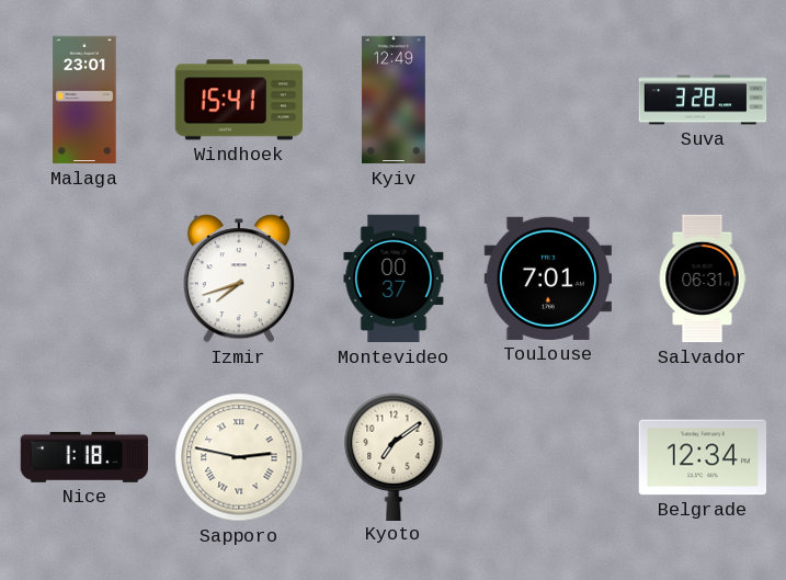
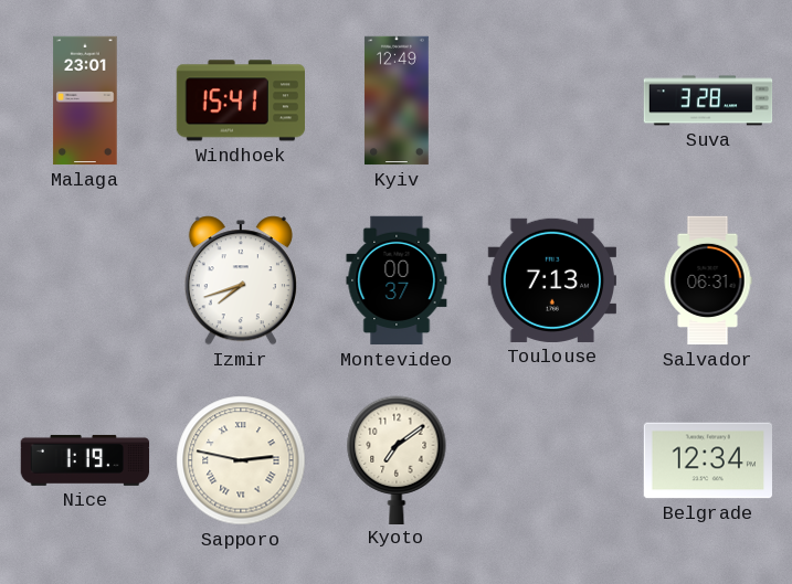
Toulouse: 7:01 -> 7:13
Nice: 1:18 -> 1:19
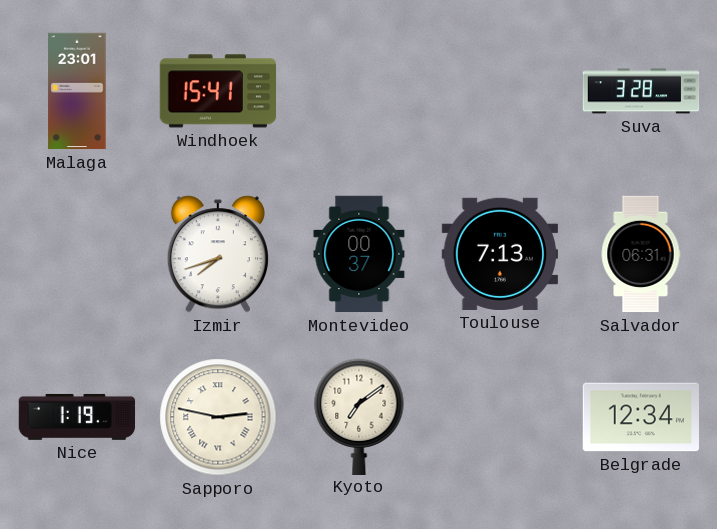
Kyiv: 12:49 -> none
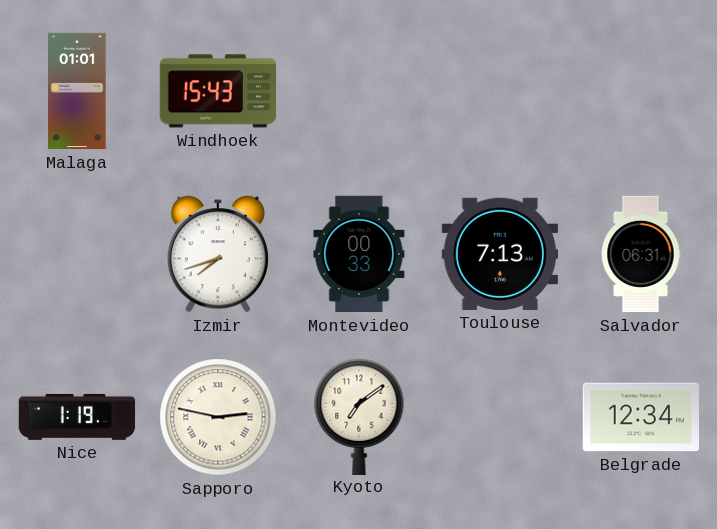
Malaga: 23:01 -> 01:01
Windhoek: 15:41 -> 15:43
Suva: 3:28 -> none
Montevideo: 00:37 -> 00:33
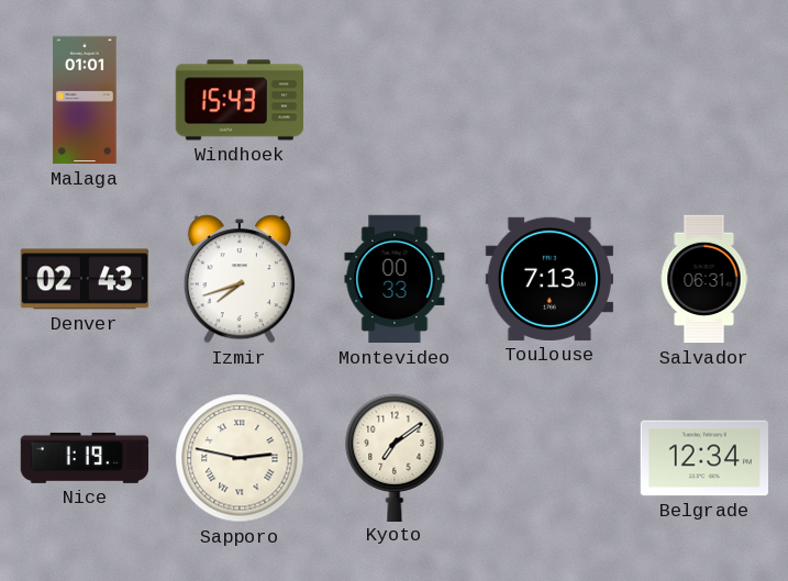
Denver: none -> 02:43
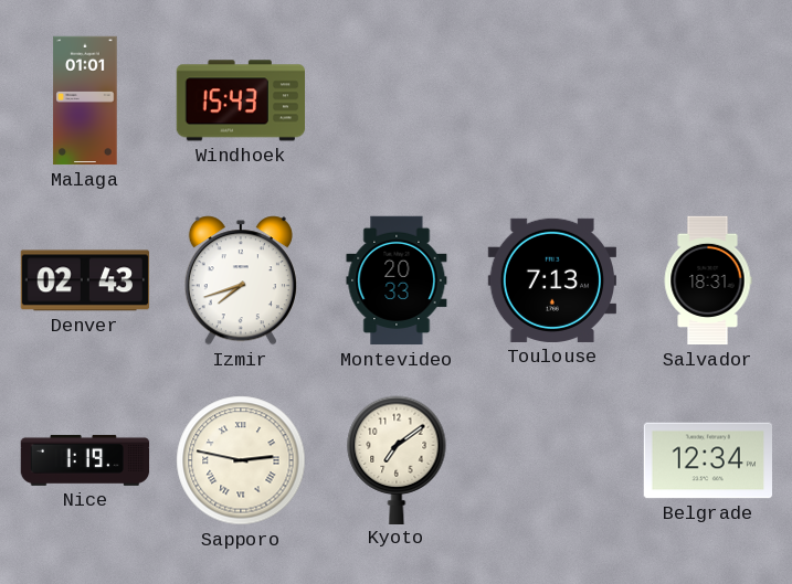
Montevideo: 00:33 -> 20:33
Salvador: 06:31 -> 18:31
